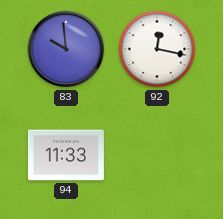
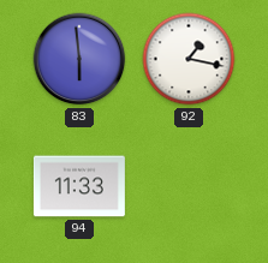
83: 9:59 -> 5:59
92: 12:17 -> 1:17
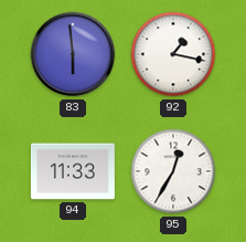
95: none -> 12:35
